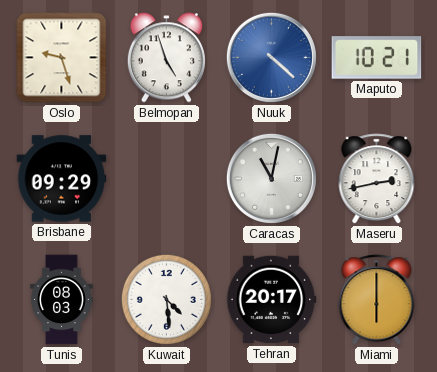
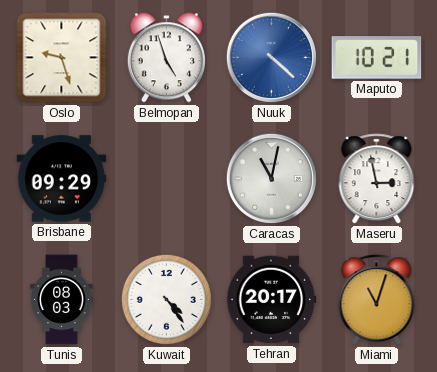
Maseru: 2:43 -> 2:58
Kuwait: 4:29 -> 4:24
Miami: 6:00 -> 11:03
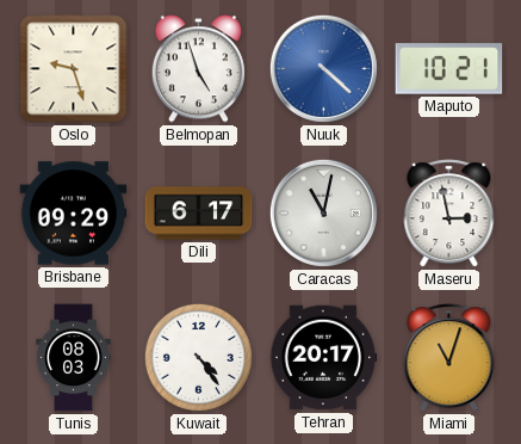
Dili: none -> 6:17
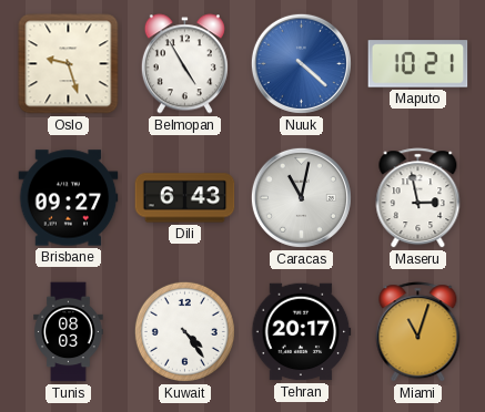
Belmopan: 4:57 -> 4:55
Brisbane: 09:29 -> 09:27
Dili: 6:17 -> 6:43
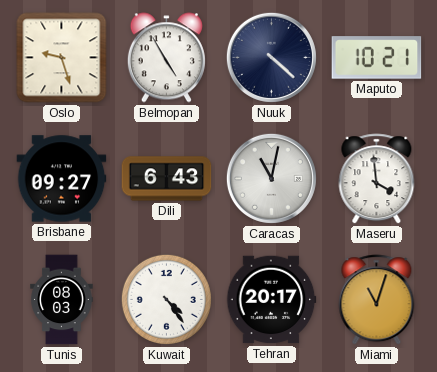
Nuuk dial: blue -> navy
Maseru: 2:58 -> 3:59
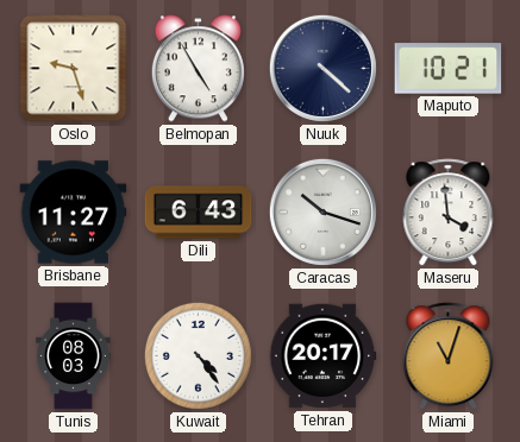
Brisbane: 09:27 -> 11:27
Caracas: 11:02 -> 10:18
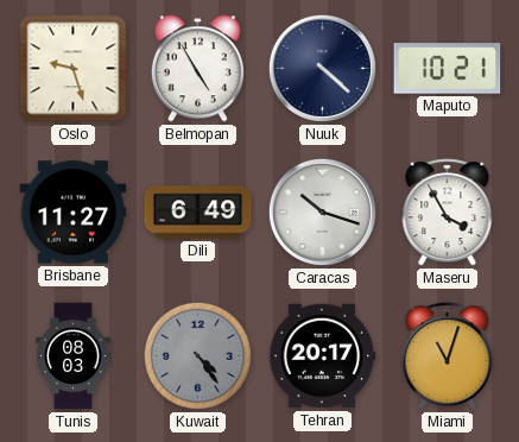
Dili: 6:43 -> 6:49
Maseru: 3:59 -> 3:55
Kuwait dial: white -> grey
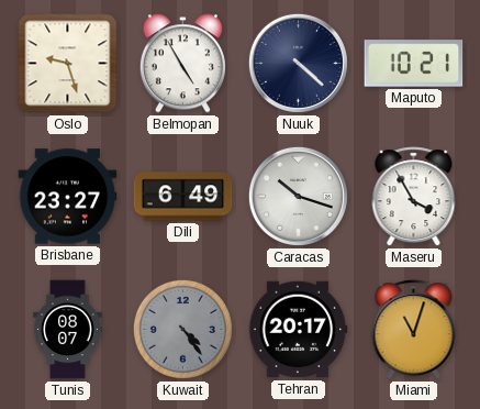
Brisbane: 11:27 -> 23:27
Tunis: 08:03 -> 08:07
